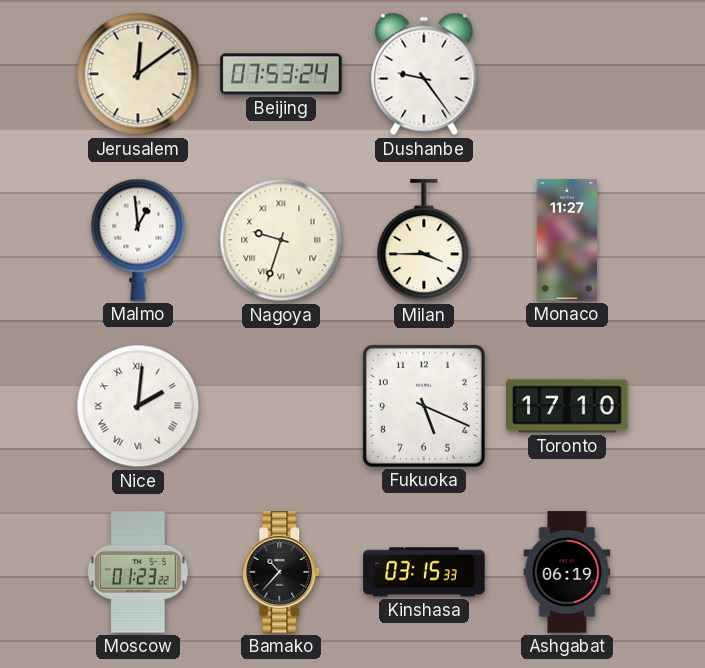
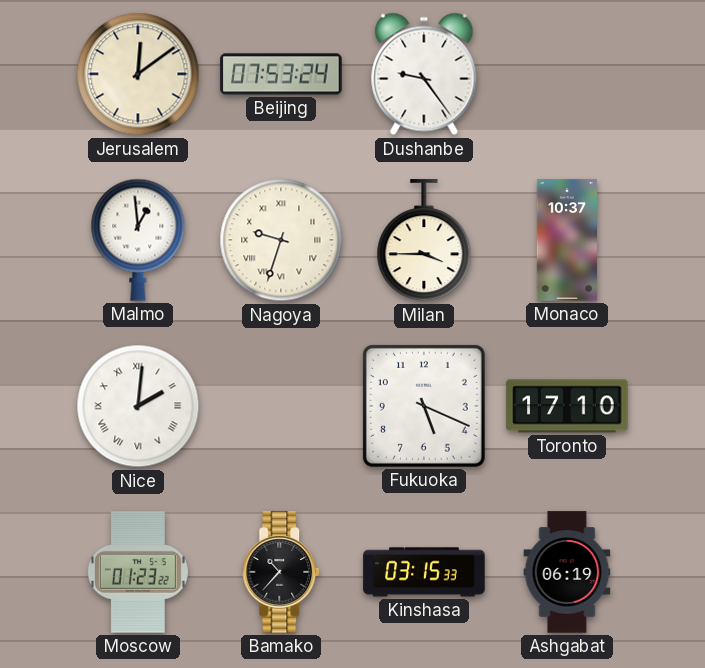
Monaco: 11:27 -> 10:37
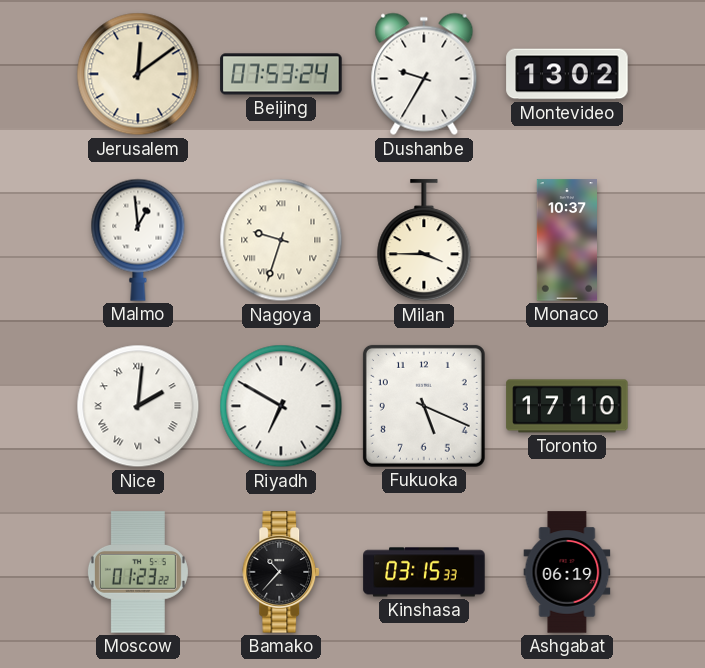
Dushanbe: 9:24 -> 9:35
Montevideo: none -> 13:02
Riyadh: none -> 6:50
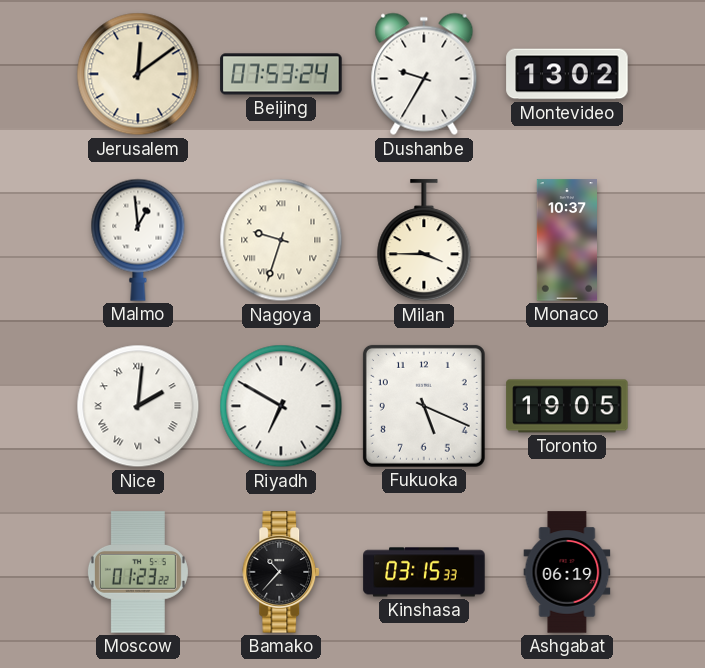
Toronto: 17:10 -> 19:05
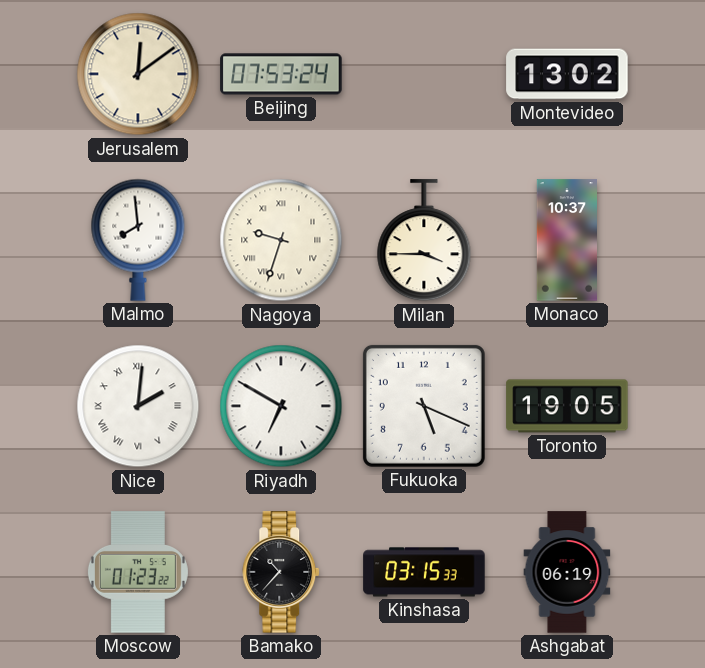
Dushanbe: 9:35 -> none
Malmo: 12:59 -> 7:59
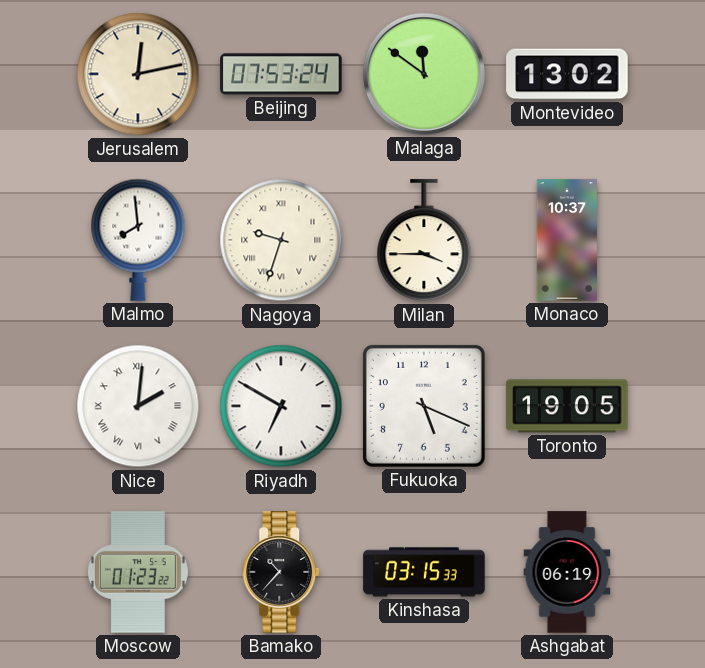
Jerusalem: 12:09 -> 12:13
Malaga: none -> 11:51
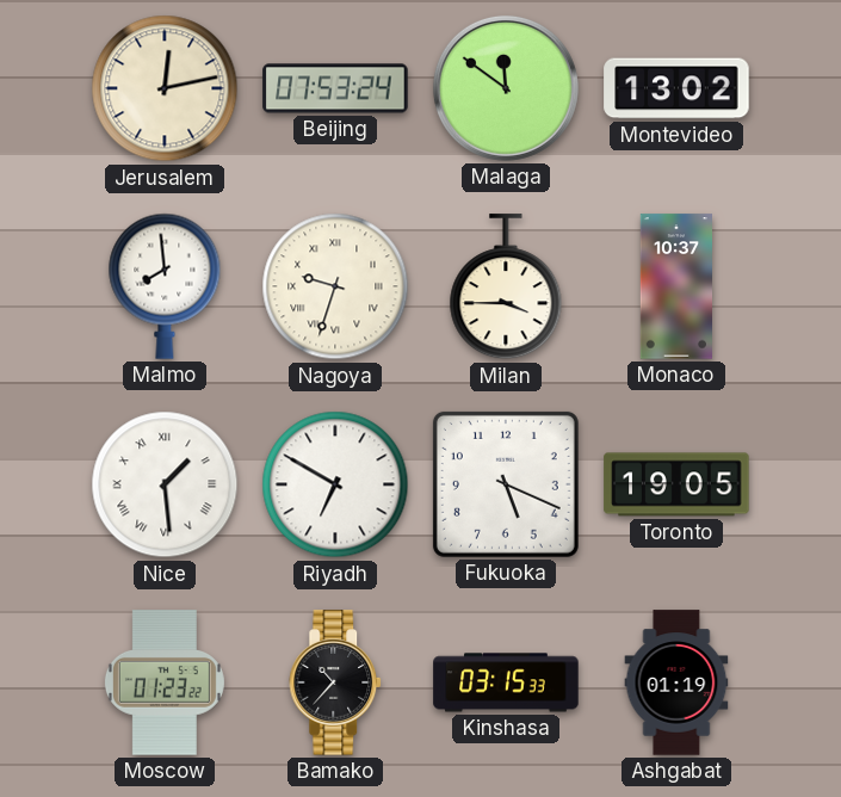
Nice: 2:01 -> 1:29
Ashgabat: 06:19 -> 01:19
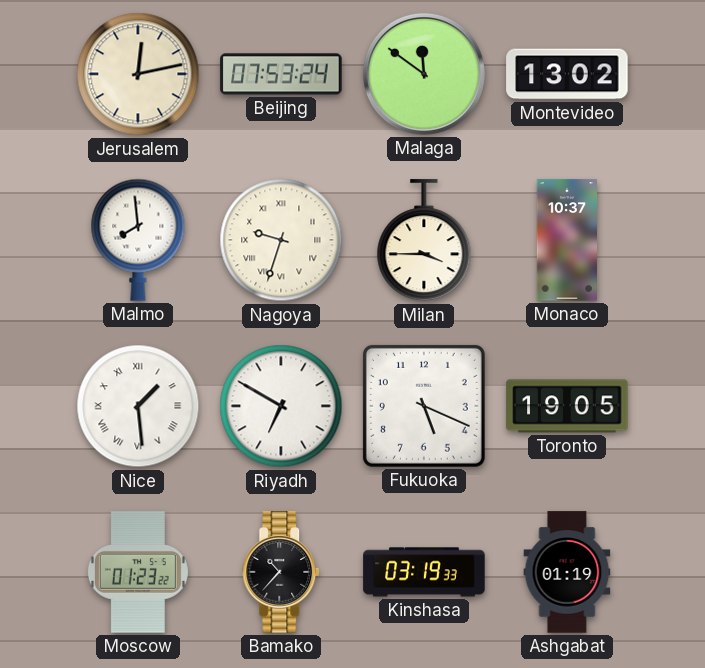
Kinshasa: 03:15 -> 03:19
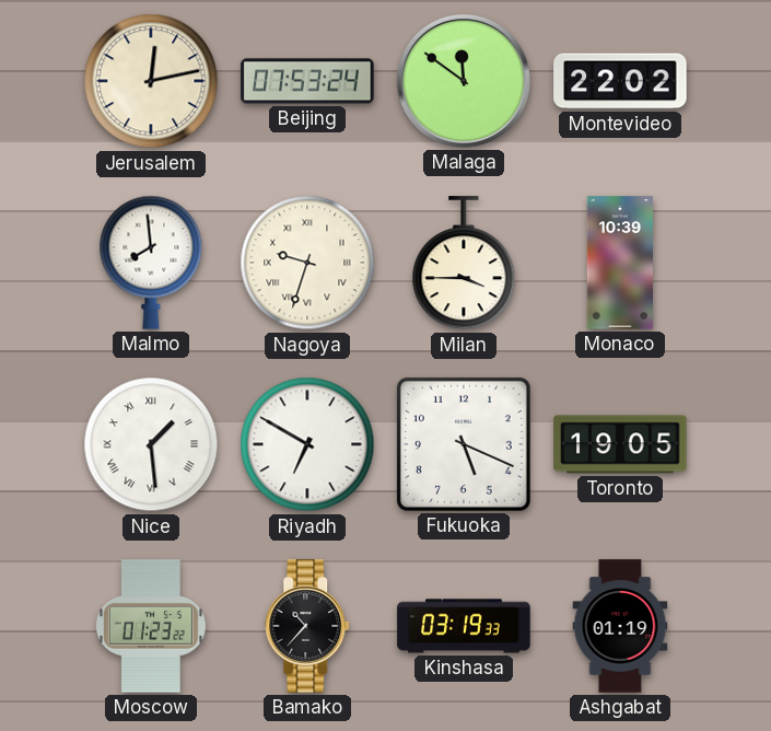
Montevideo: 13:02 -> 22:02
Monaco: 10:37 -> 10:39
